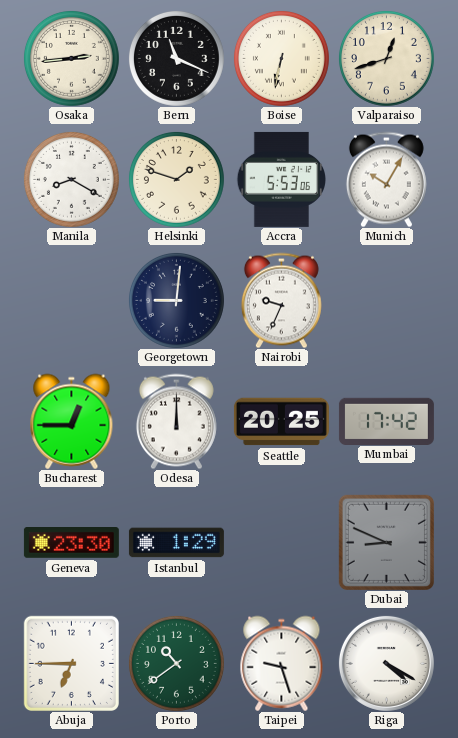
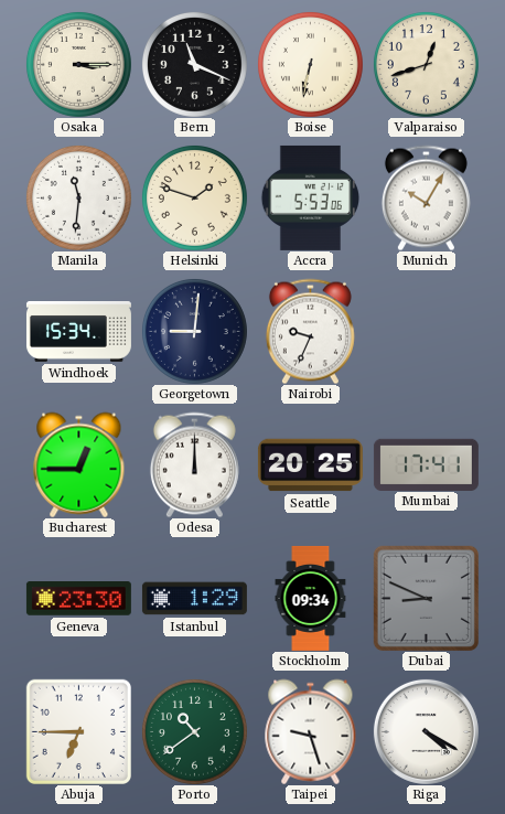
Osaka: 2:44 -> 3:15
Manila: 8:20 -> 11:31
Windhoek: none -> 15:34
Mumbai: 17:42 -> 17:41
Stockholm: none -> 09:34
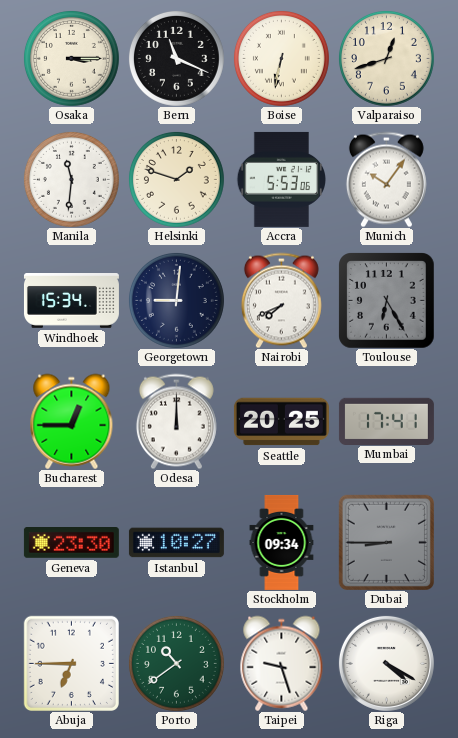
Munich: 10:05 -> 10:06
Nairobi: 9:34 -> 7:41
Toulouse: none -> 6:25
Istanbul: 1:29 -> 10:27
Dubai: 8:49 -> 8:45
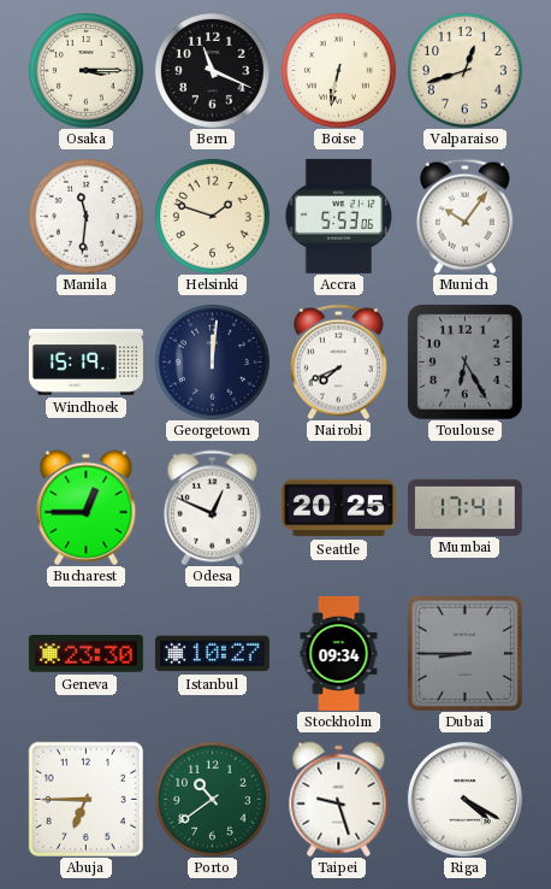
Windhoek: 15:34 -> 15:19
Georgetown: 9:01 -> 12:01
Odesa: 12:00 -> 12:49
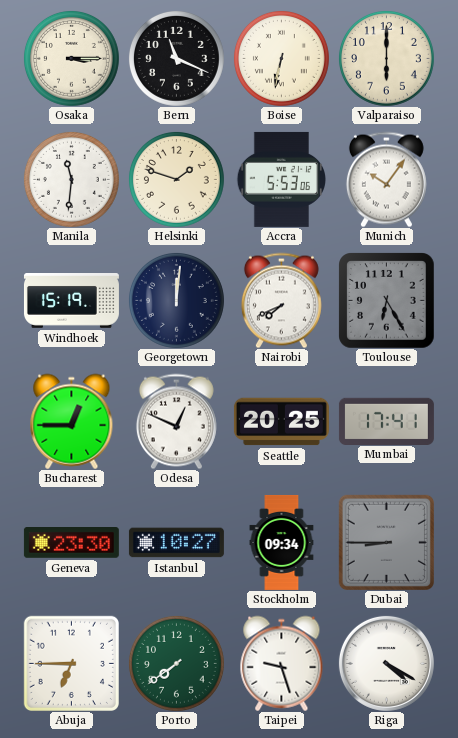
Valparaiso: 12:42 -> 6:00
Porto: 10:39 -> 7:39
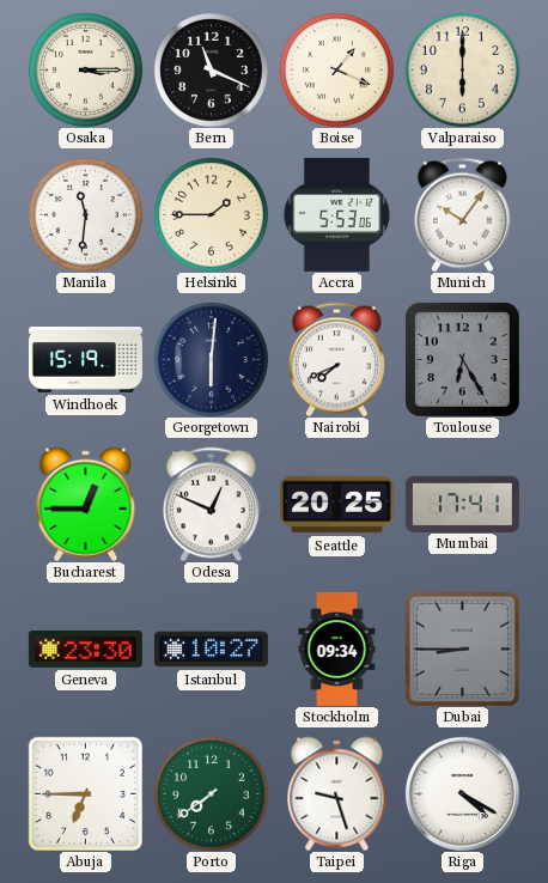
Boise: 6:32 -> 1:19
Helsinki: 1:48 -> 1:45
Georgetown: 12:01 -> 6:01
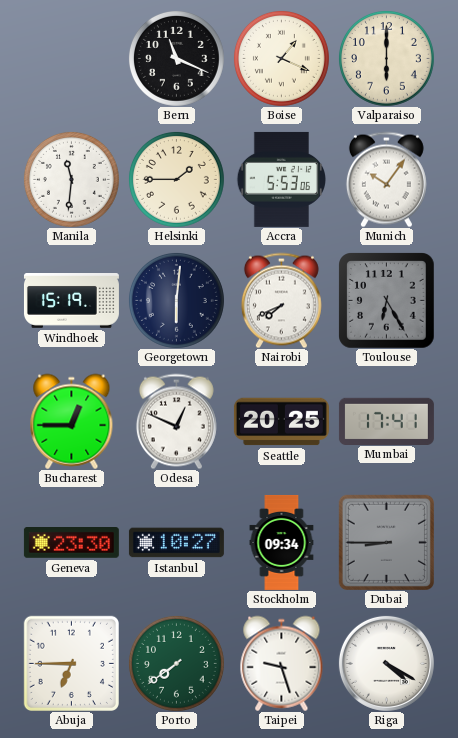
Osaka: 3:15 -> none
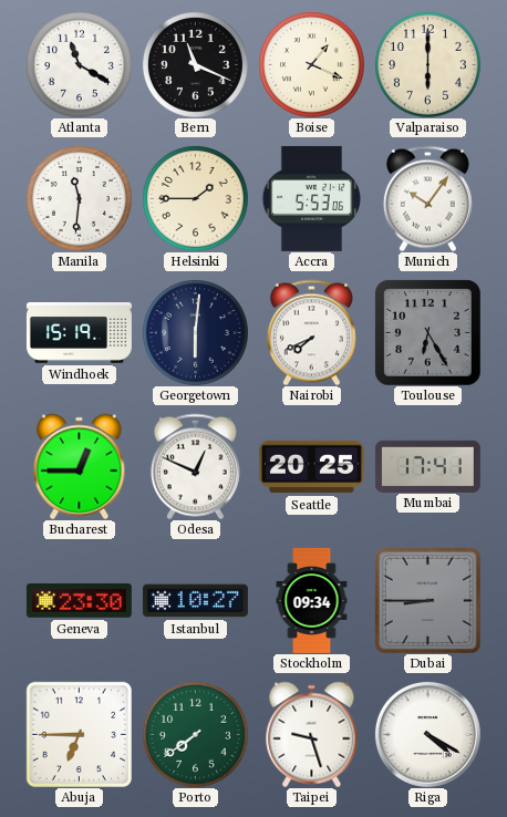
Atlanta: none -> 11:20
